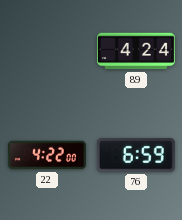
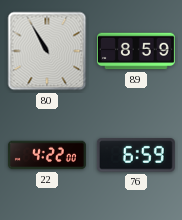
80: none -> 10:55
89: 4:24 -> 8:59
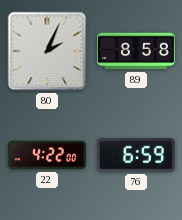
80: 10:55 -> 2:04
89: 8:59 -> 8:58
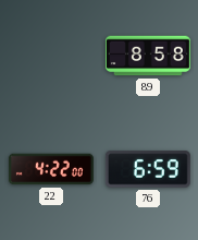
80: 2:04 -> none
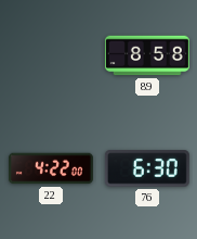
76: 6:59 -> 6:30
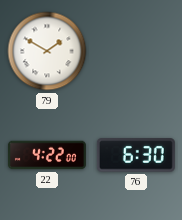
79: none -> 1:50
89: 8:58 -> none
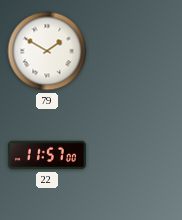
22: 4:22 -> 11:57
76: 6:30 -> none
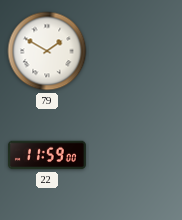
22: 11:57 -> 11:59
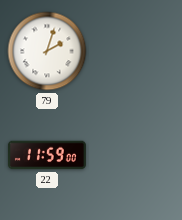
79: 1:50 -> 2:03
